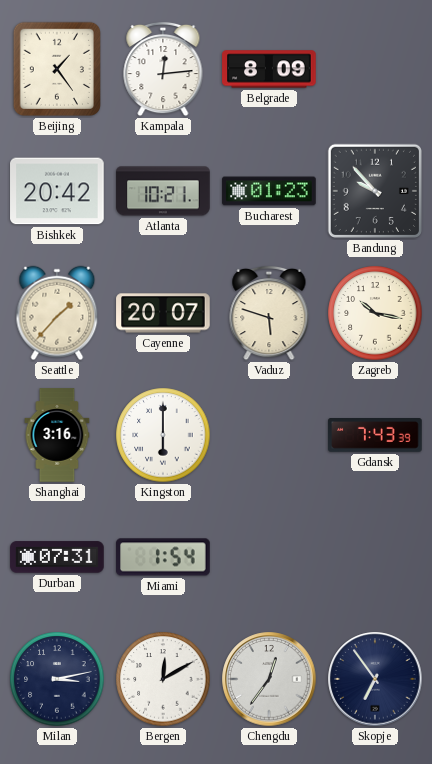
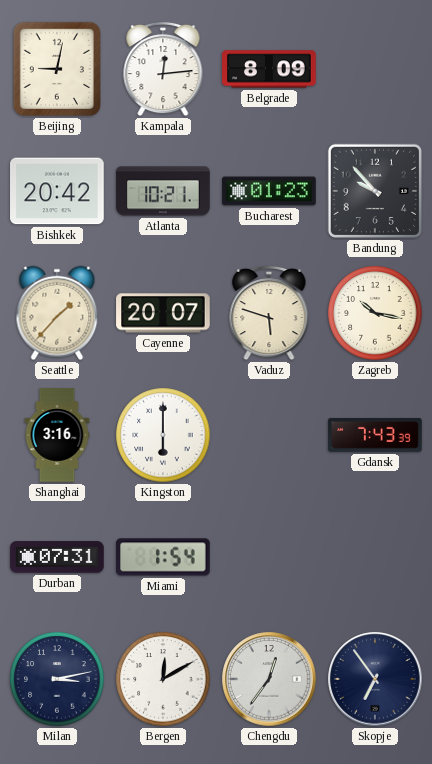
Beijing: 1:24 -> 9:02
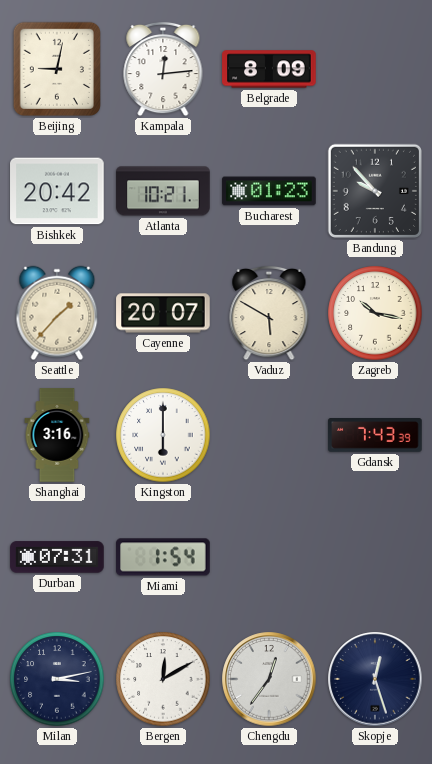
Vaduz: 5:48 -> 5:50
Skopje: 6:54 -> 12:27
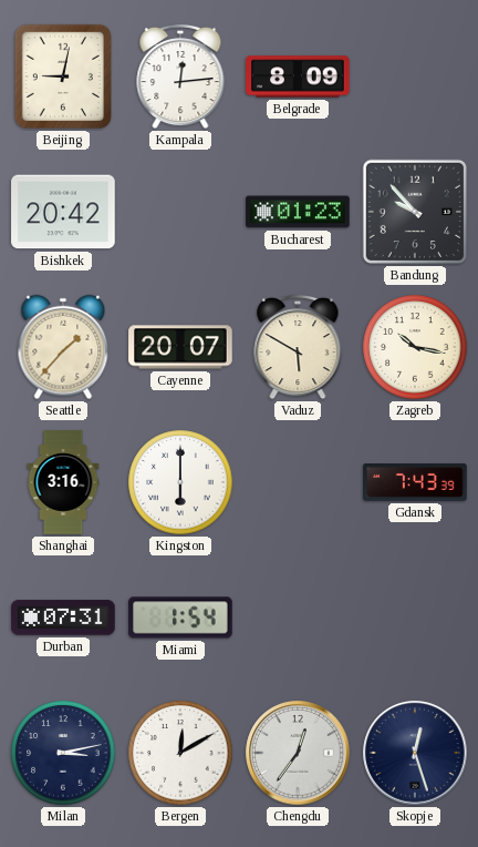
Atlanta: 10:21 -> none
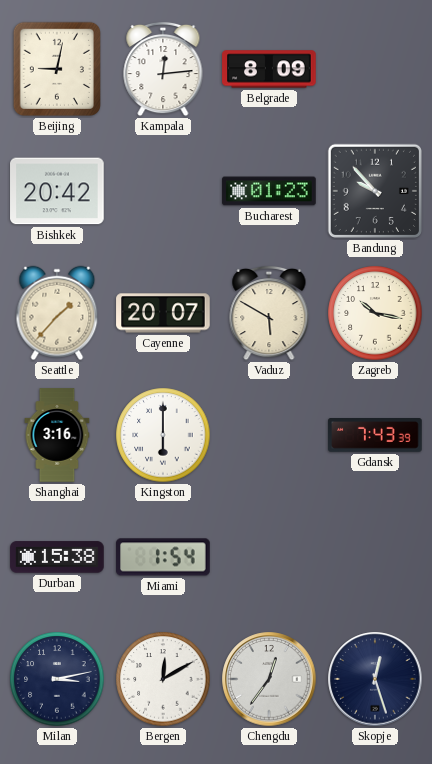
Durban: 07:31 -> 15:38
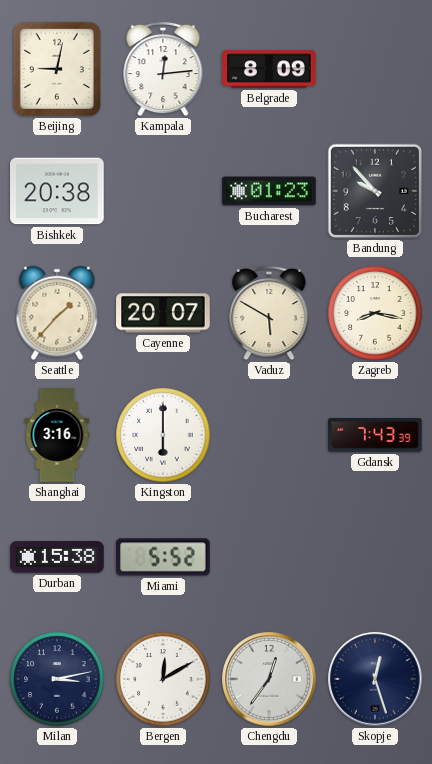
Bishkek: 20:42 -> 20:38
Zagreb: 10:17 -> 8:17
Miami: 1:54 -> 5:52
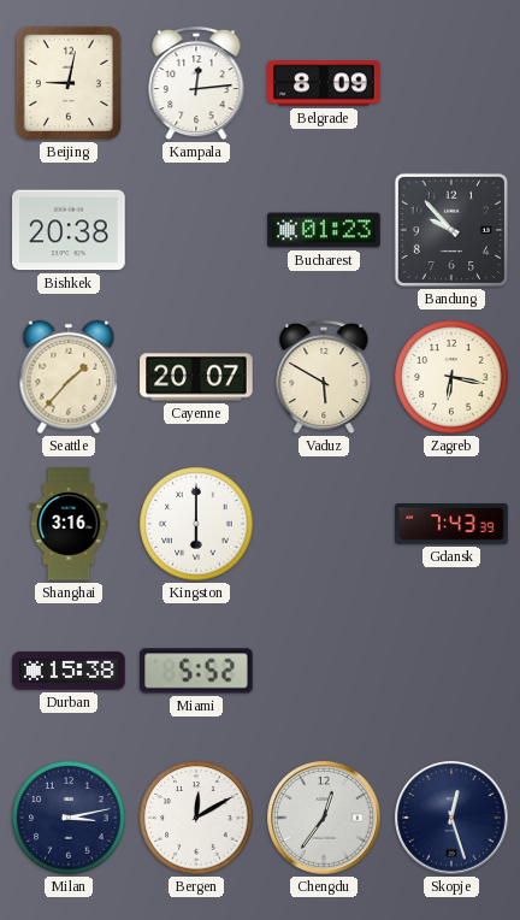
Zagreb: 8:17 -> 6:17
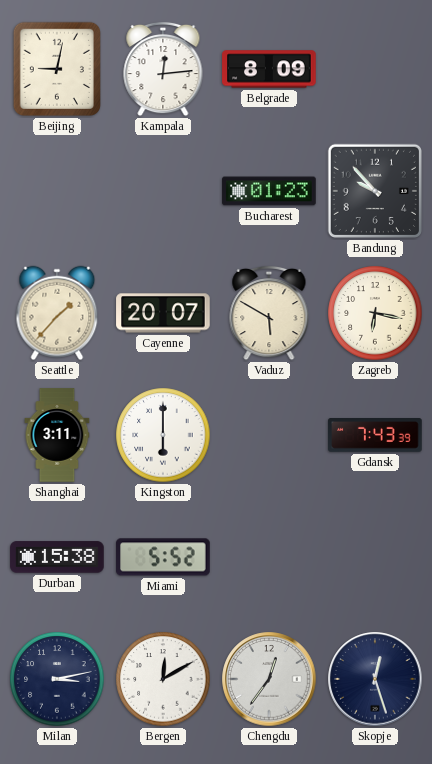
Bishkek: 20:38 -> none
Shanghai: 3:16 -> 3:11
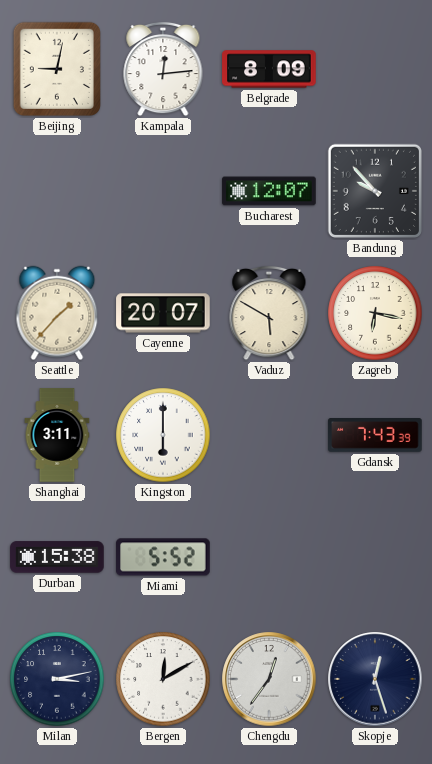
Bucharest: 01:23 -> 12:07
